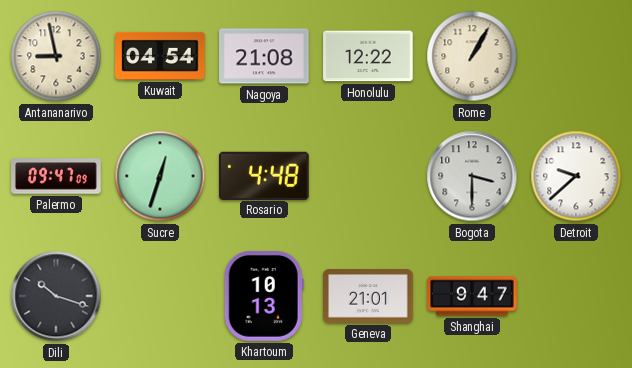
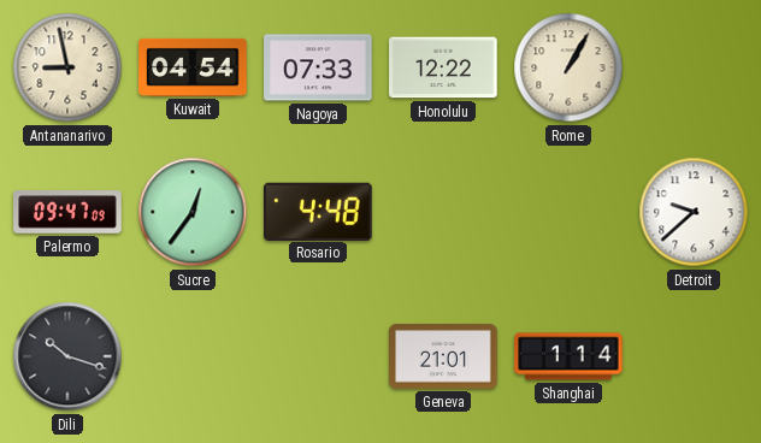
Nagoya: 21:08 -> 07:33
Sucre: 12:33 -> 12:36
Bogota: 3:30 -> none
Khartoum: 10:13 -> none
Shanghai: 9:47 -> 1:14
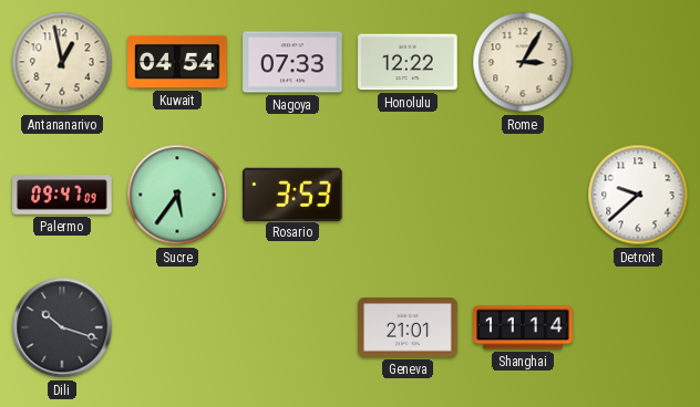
Antananarivo: 8:58 -> 12:58
Rome: 1:05 -> 3:05
Sucre: 12:36 -> 5:36
Rosario: 4:48 -> 3:53
Shanghai: 1:14 -> 11:14
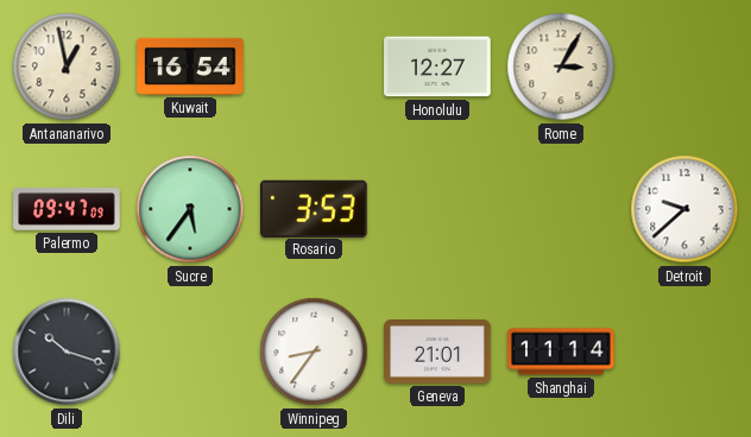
Kuwait: 04:54 -> 16:54
Nagoya: 07:33 -> none
Honolulu: 12:22 -> 12:27
Winnipeg: none -> 8:36
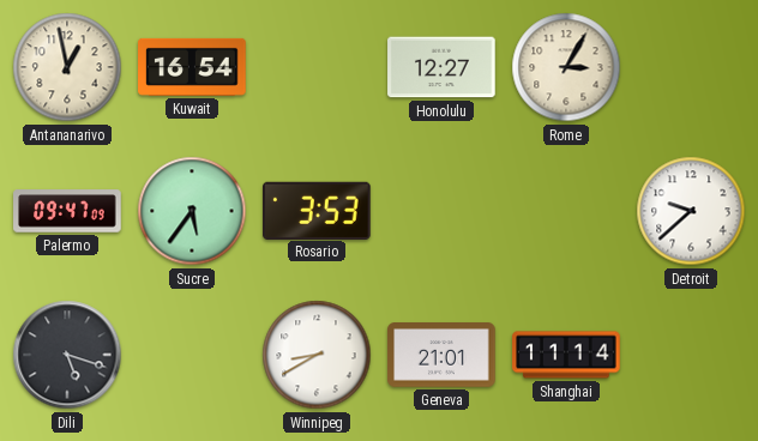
Dili: 10:18 -> 5:18
Winnipeg: 8:36 -> 8:40
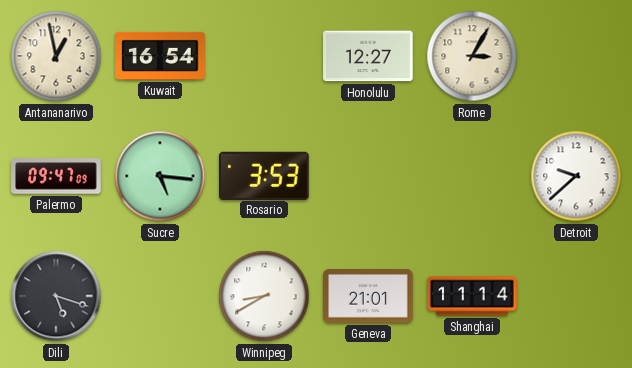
Sucre: 5:36 -> 5:16
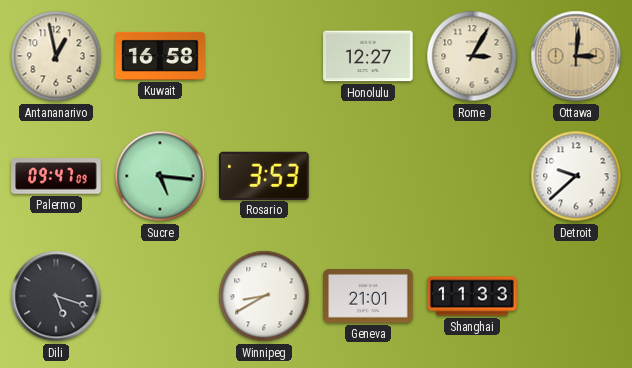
Kuwait: 16:54 -> 16:58
Ottawa: none -> 3:01
Shanghai: 11:14 -> 11:33
